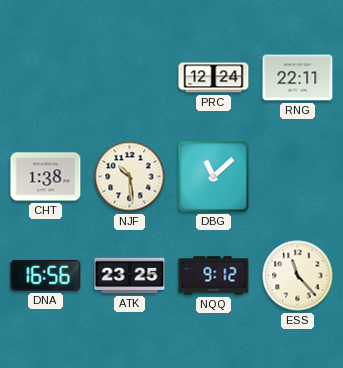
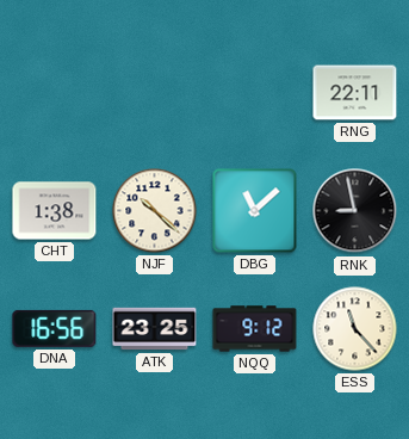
PRC: 12:24 -> none
NJF: 10:29 -> 10:22
RNK: none -> 8:58
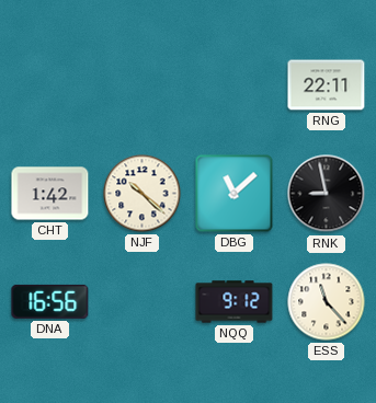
CHT: 1:38 -> 1:42
ATK: 23:25 -> none
